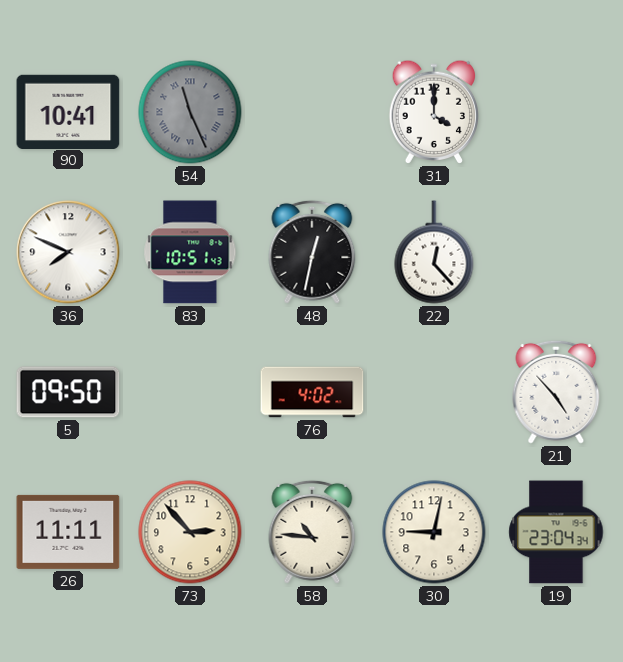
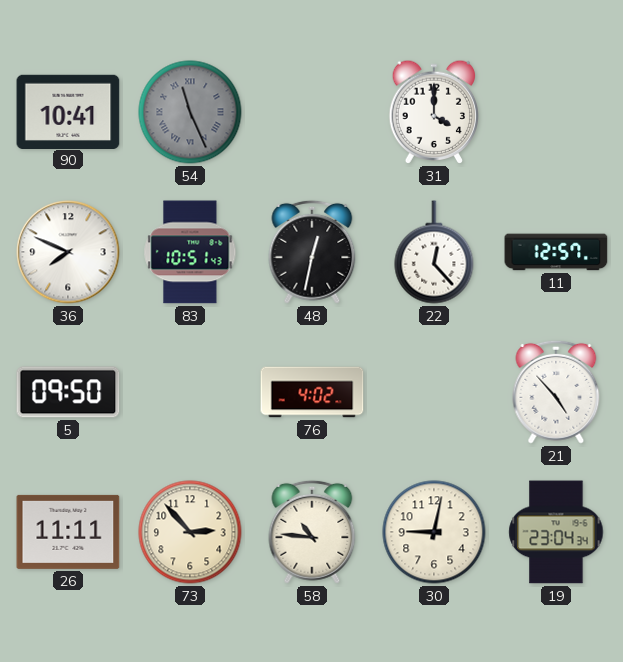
11: none -> 12:57
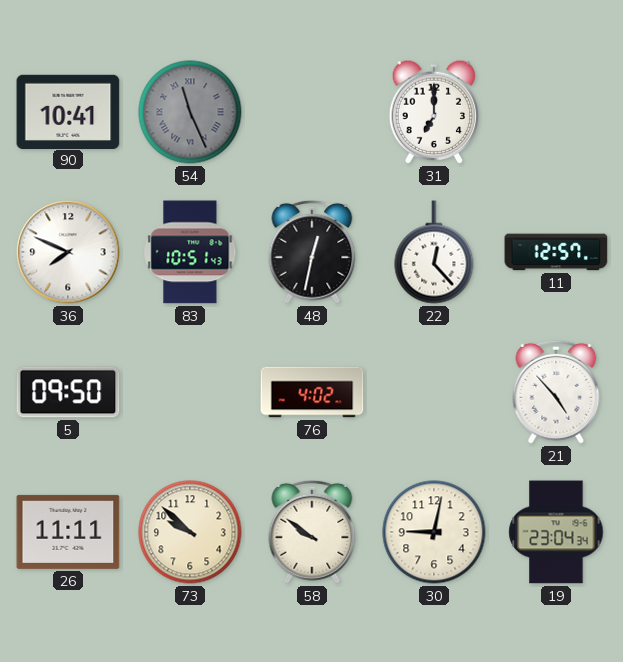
31: 4:00 -> 7:00
73: 2:53 -> 9:52
58: 10:46 -> 9:51
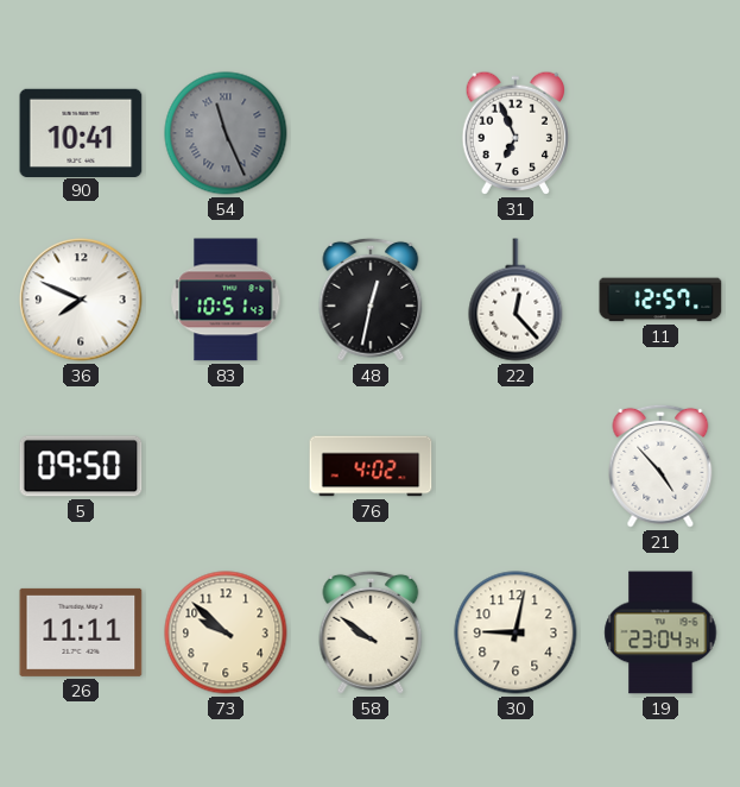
31: 7:00 -> 6:56
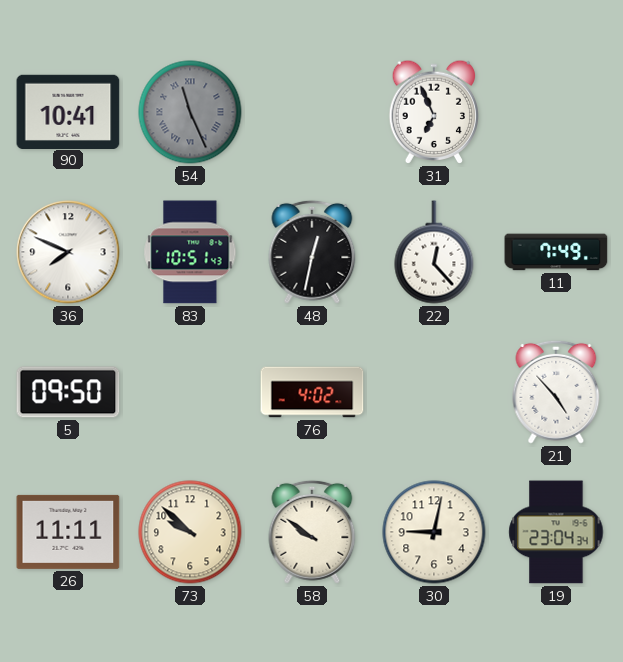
11: 12:57 -> 7:49
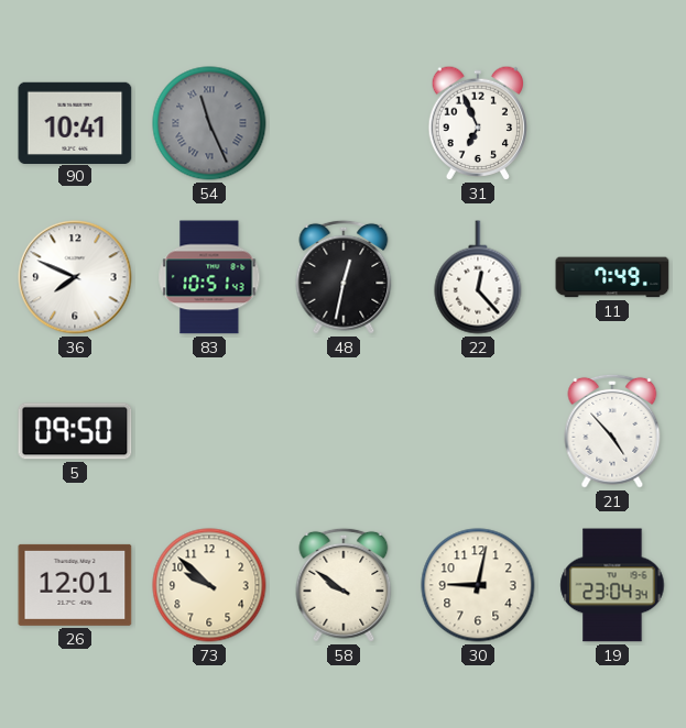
76: 4:02 -> none
26: 11:11 -> 12:01
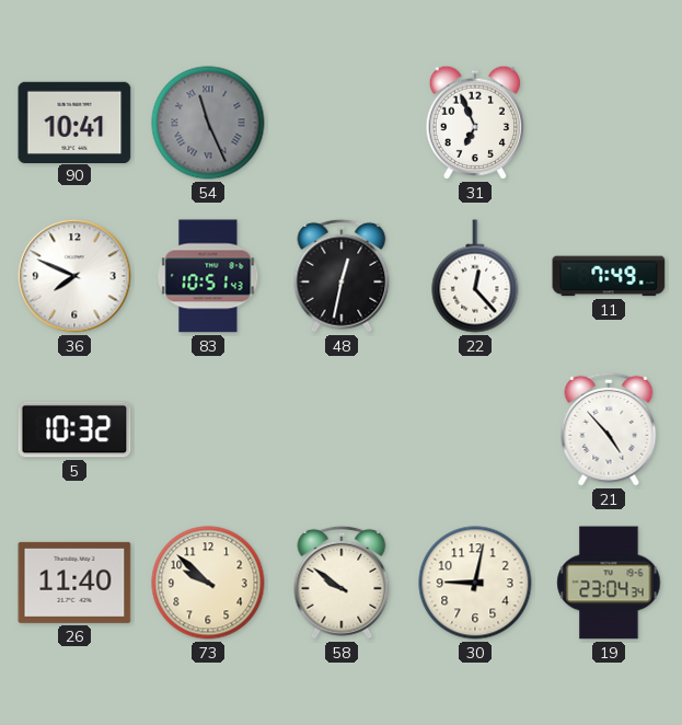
5: 09:50 -> 10:32
26: 12:01 -> 11:40
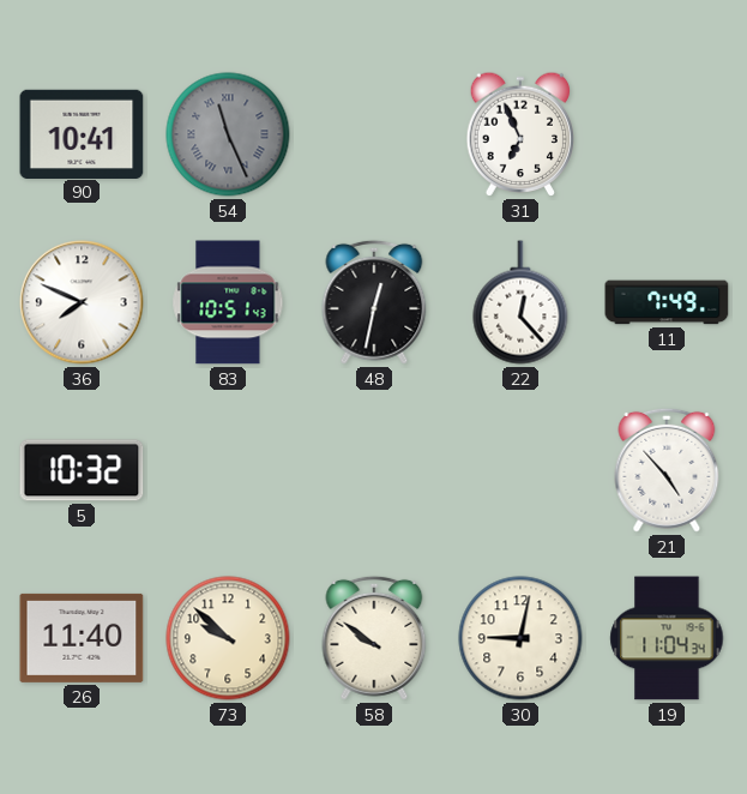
19: 23:04 -> 11:04
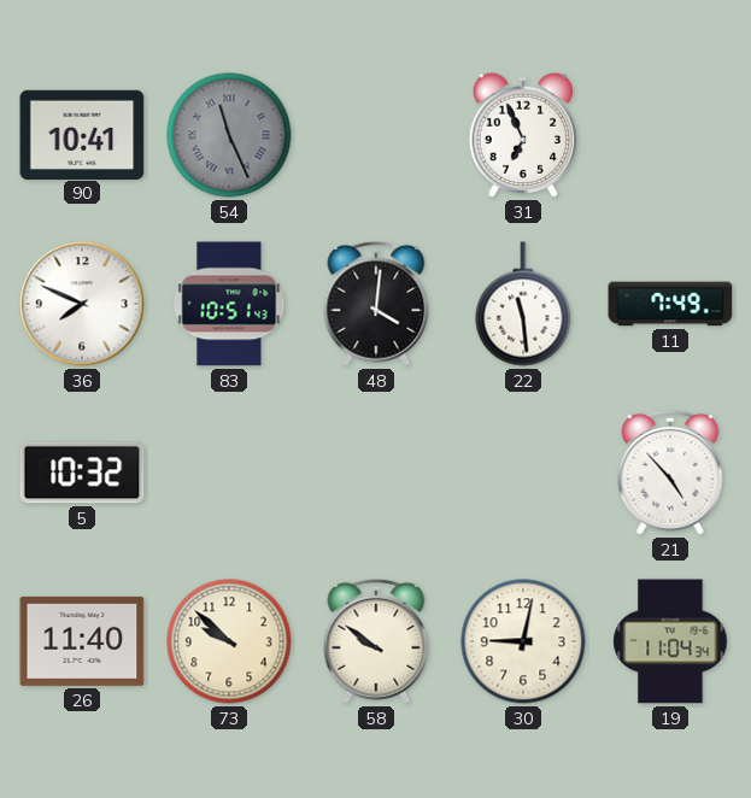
48: 12:32 -> 4:01
22: 12:23 -> 11:29
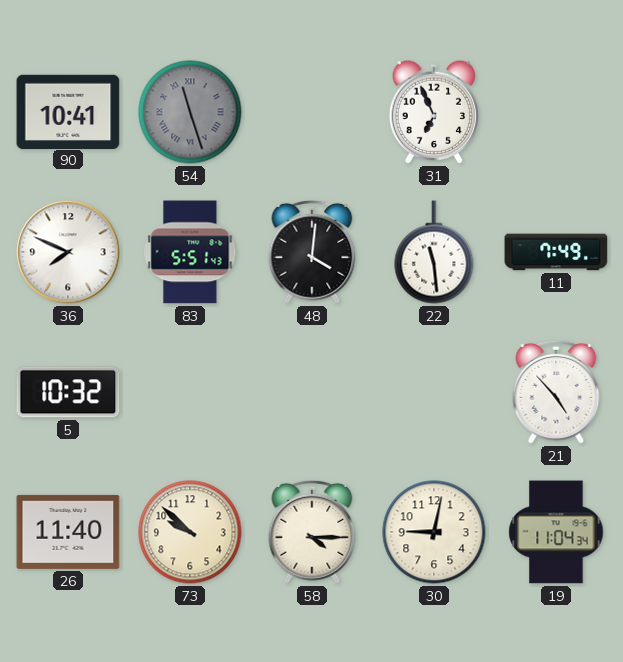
54: 11:26 -> 11:27
83: 10:51 -> 5:51
58: 9:51 -> 4:15
